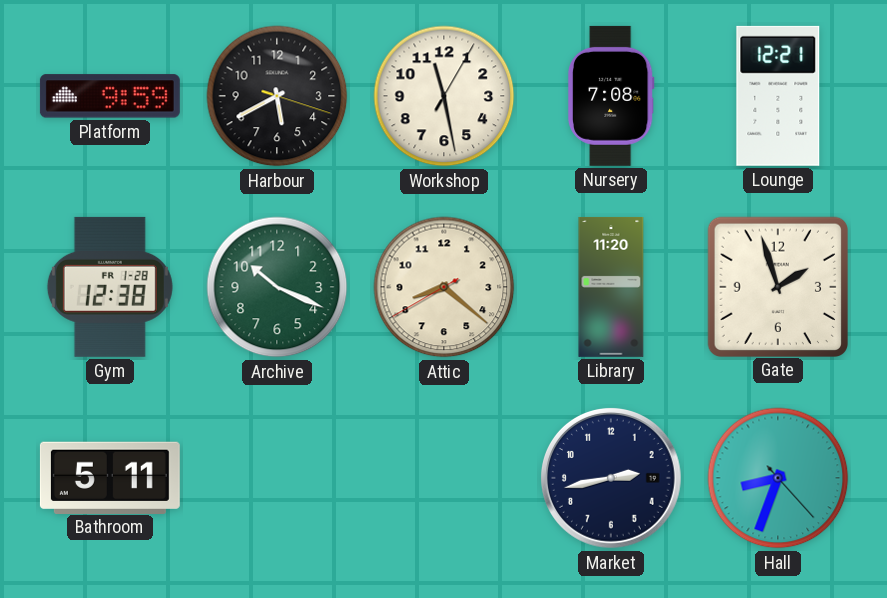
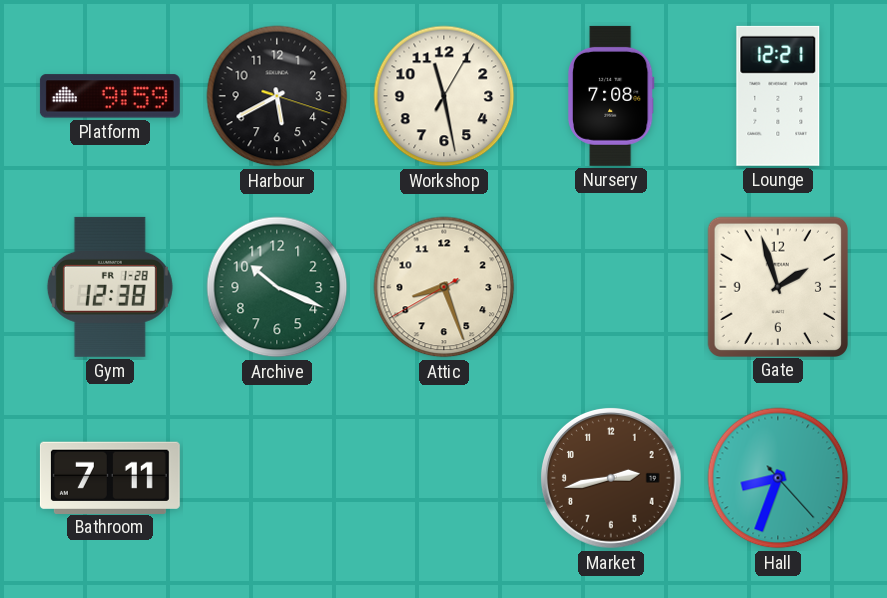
Attic: 8:21 -> 8:26
Library: 11:20 -> none
Bathroom: 5:11 -> 7:11
Market dial: navy -> brown
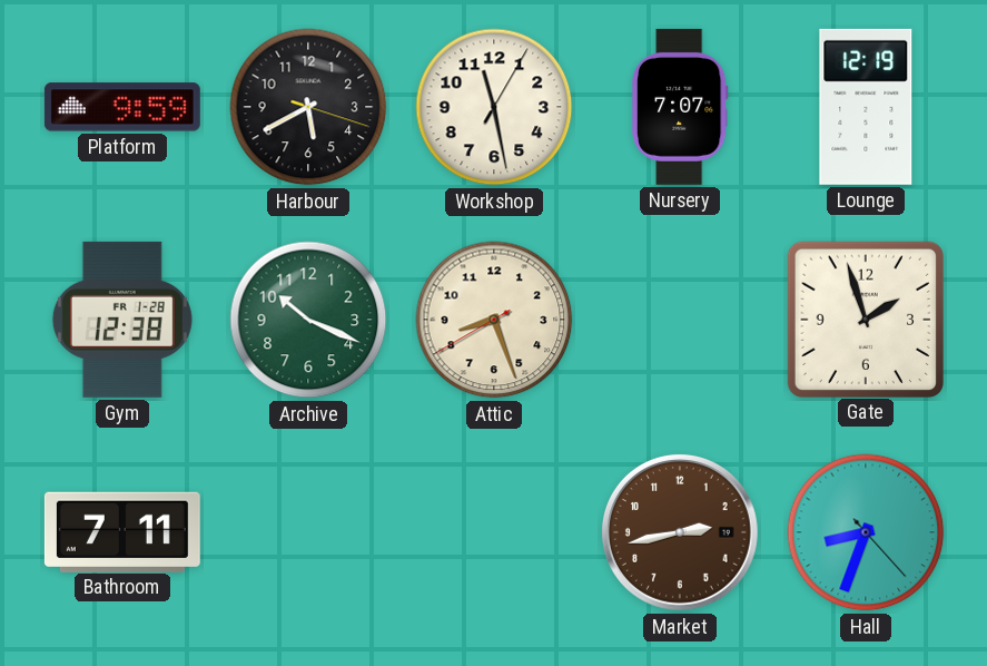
Nursery: 7:08 -> 7:07
Lounge: 12:21 -> 12:19
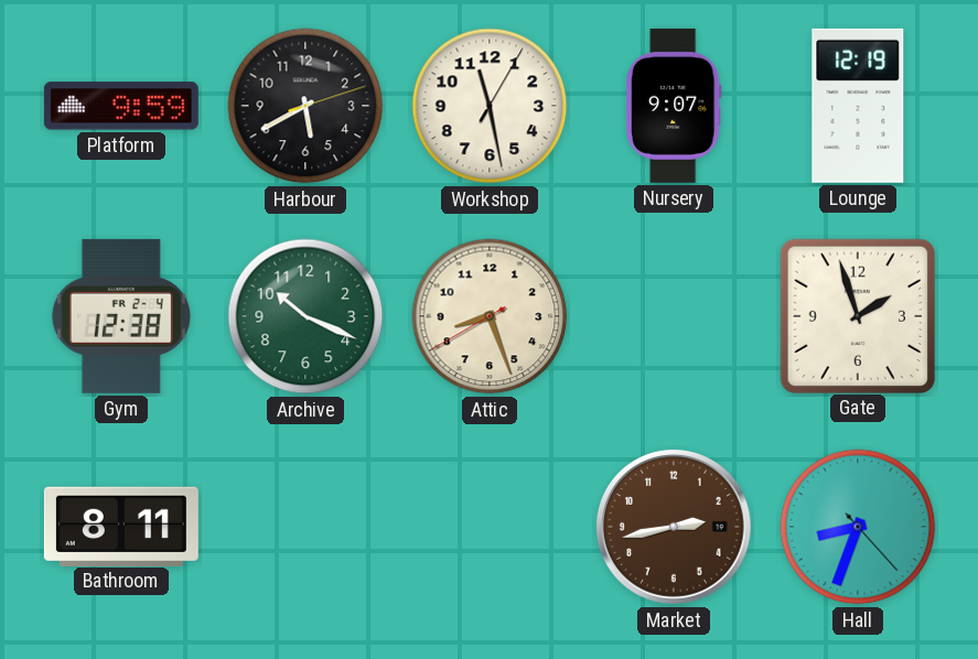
Harbour: 5:40:18 -> 5:40:12
Nursery: 7:07 -> 9:07
Gym date: FR 1-28 -> FR 2-4
Bathroom: 7:11 -> 8:11
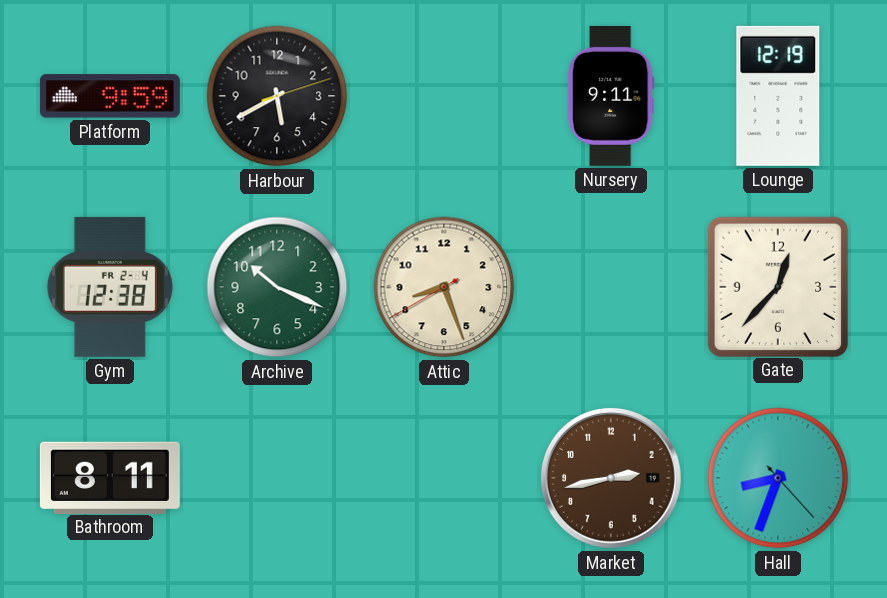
Workshop: 11:28 -> none
Nursery: 9:07 -> 9:11
Gate: 1:57 -> 12:37
